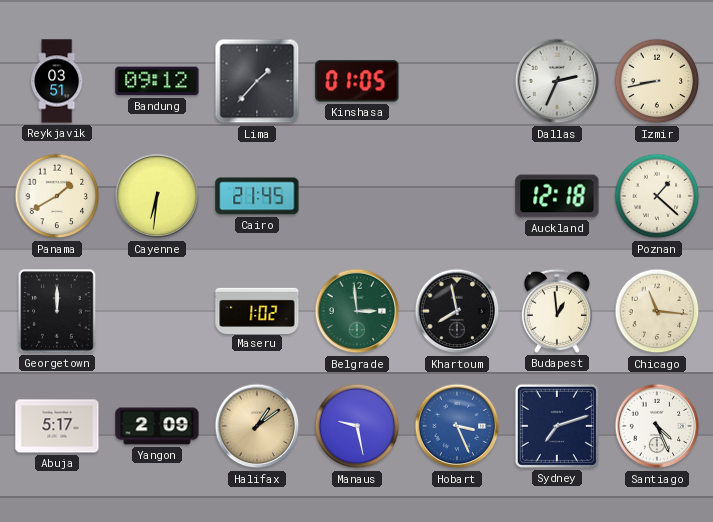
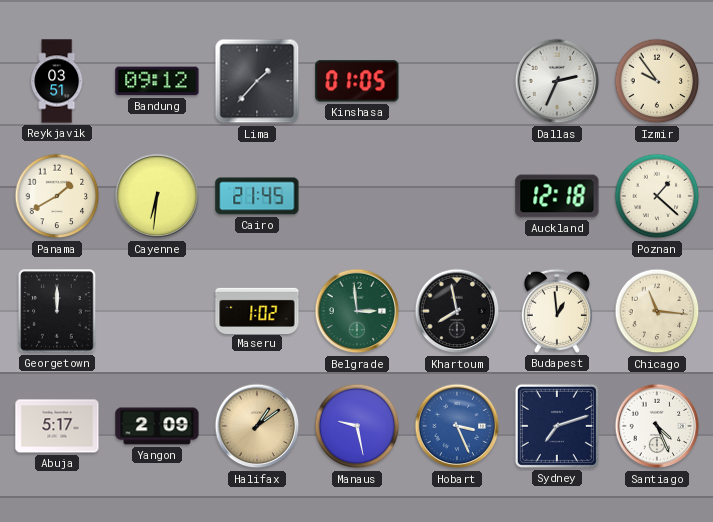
Izmir: 8:43 -> 9:54
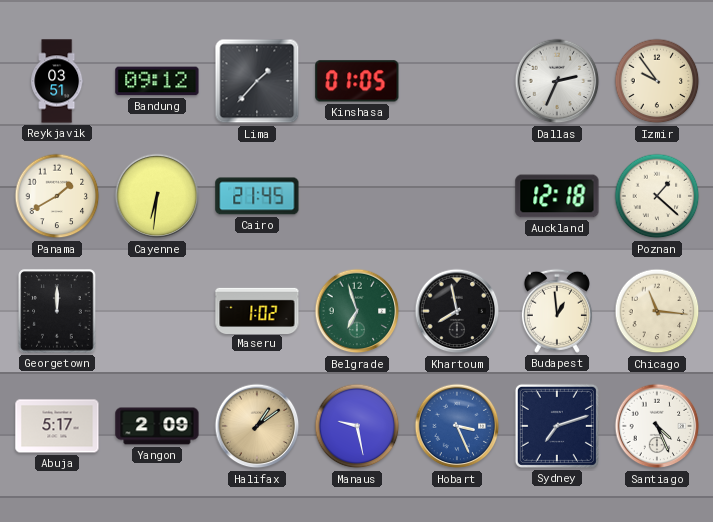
Belgrade: 2:59 -> 6:57
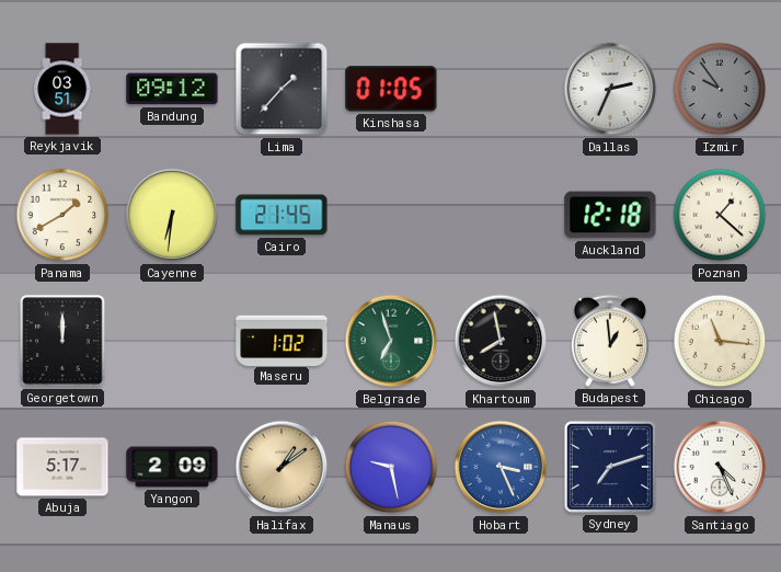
Izmir dial: cream -> grey
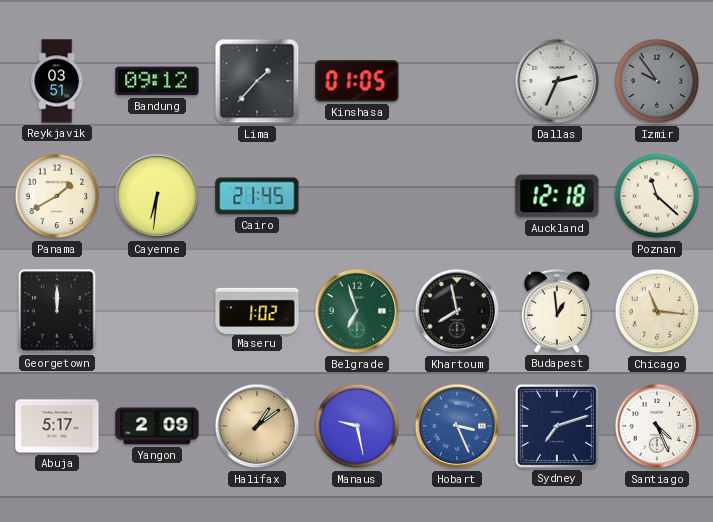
Poznan: 1:22 -> 11:22
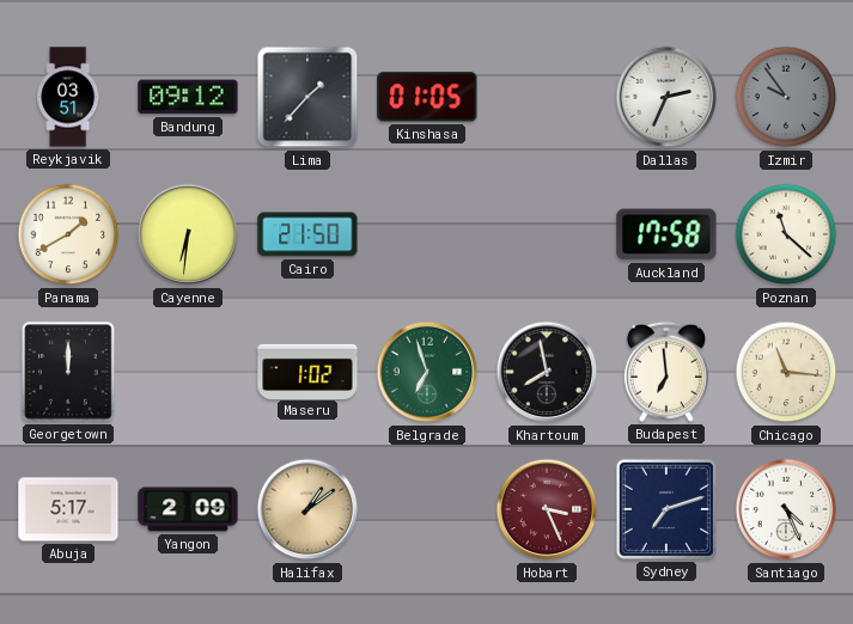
Cairo: 21:45 -> 21:50
Auckland: 12:18 -> 17:58
Budapest: 12:59 -> 6:59
Manaus: 9:28 -> none
Hobart dial: blue -> burgundy
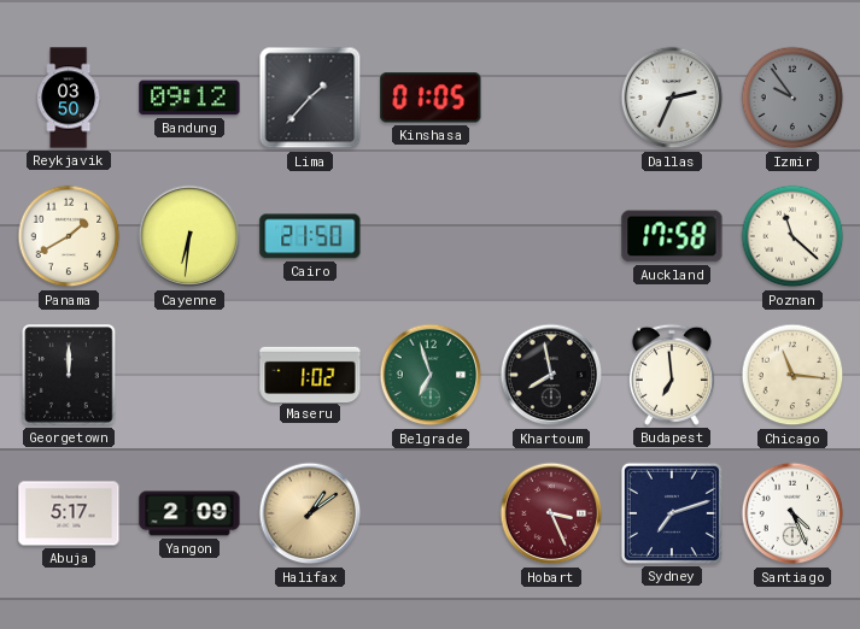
Reykjavik: 03:51 -> 03:50
